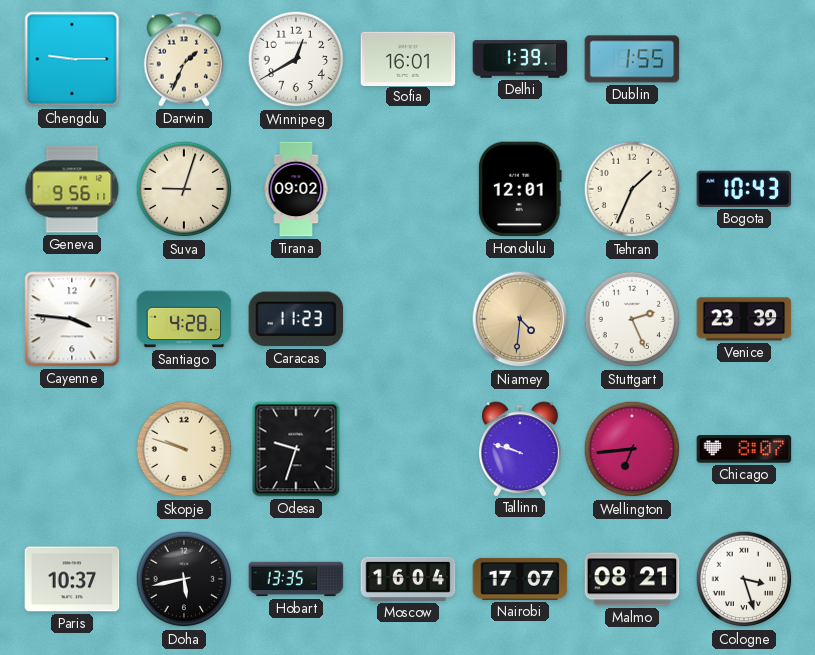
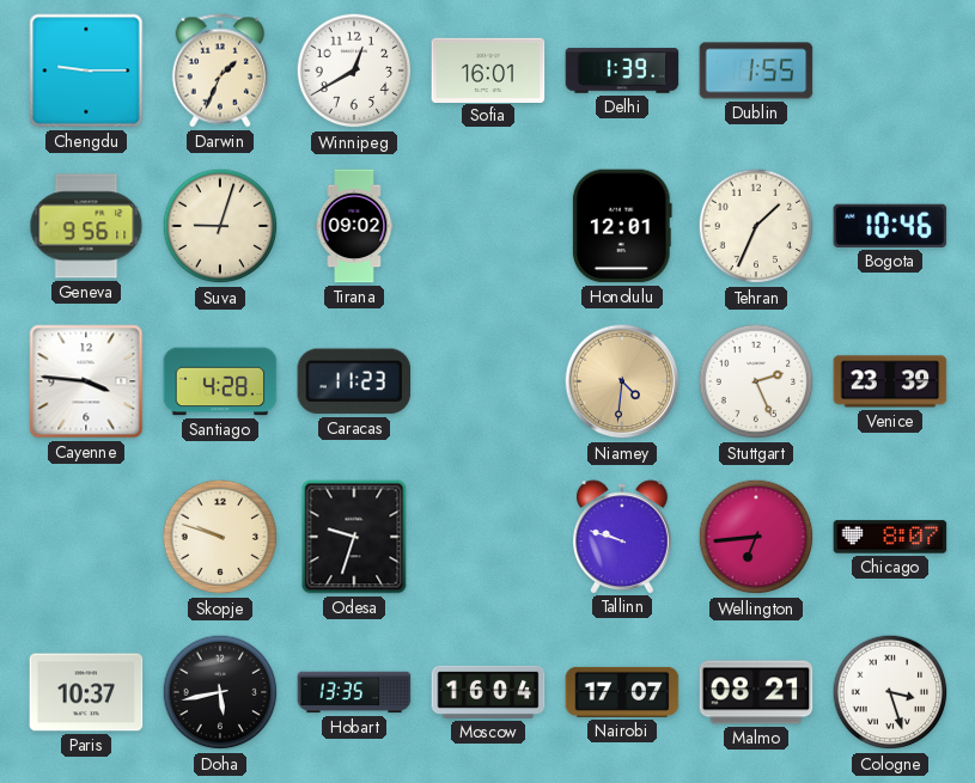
Bogota: 10:43 -> 10:46
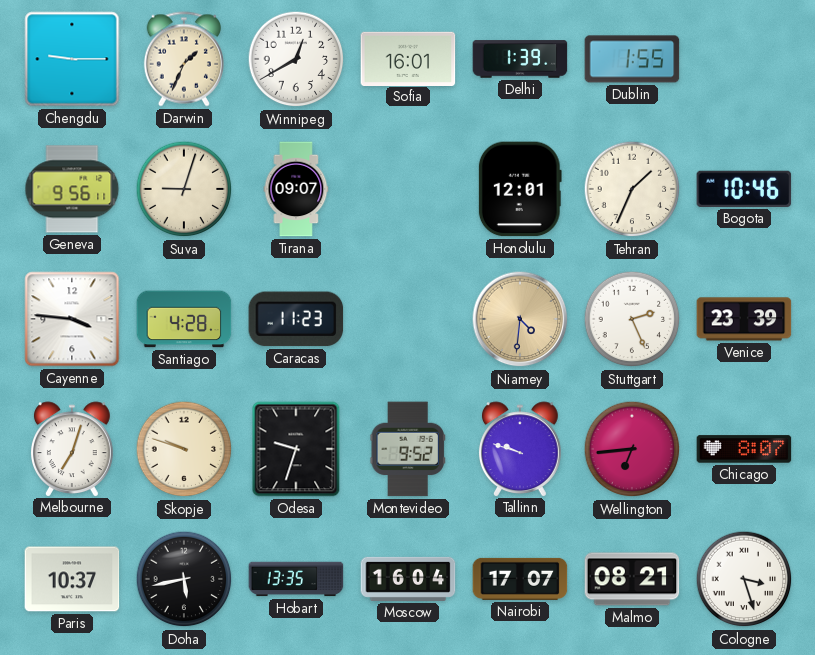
Tirana: 09:02 -> 09:07
Melbourne: none -> 7:03
Montevideo: none -> 9:52
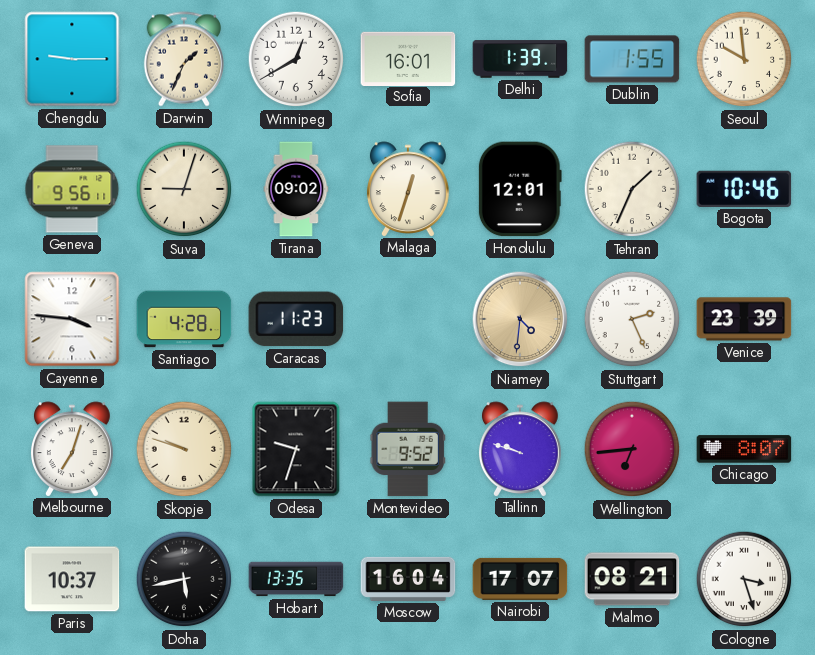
Seoul: none -> 9:59
Tirana: 09:07 -> 09:02
Malaga: none -> 12:33
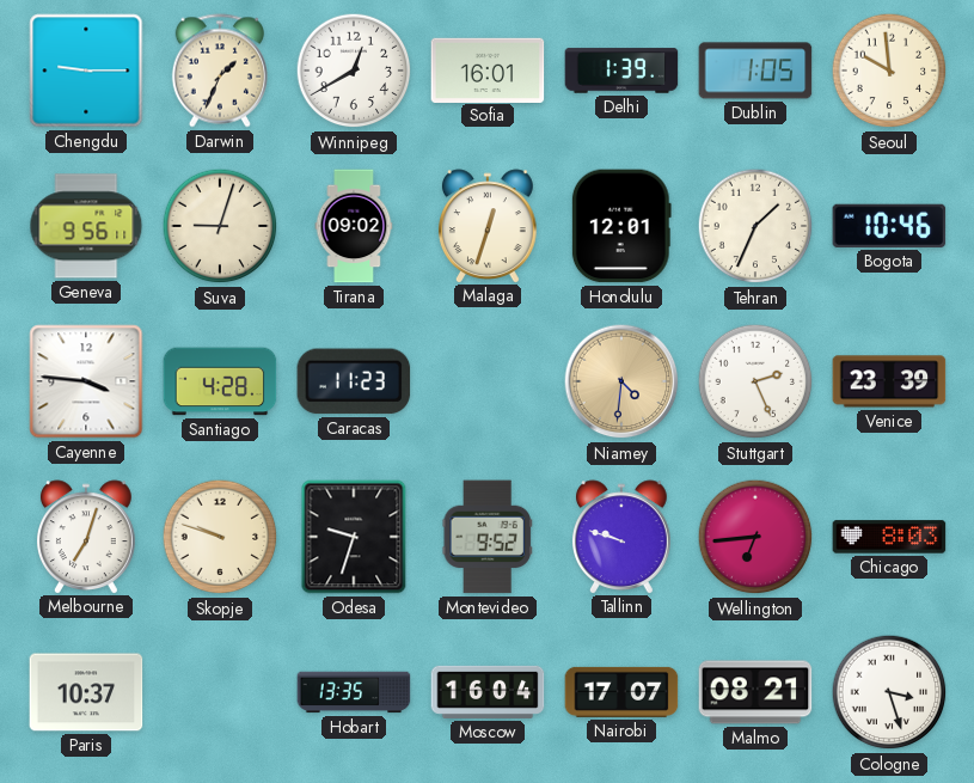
Dublin: 1:55 -> 1:05
Chicago: 8:07 -> 8:03
Doha: 5:43 -> none
